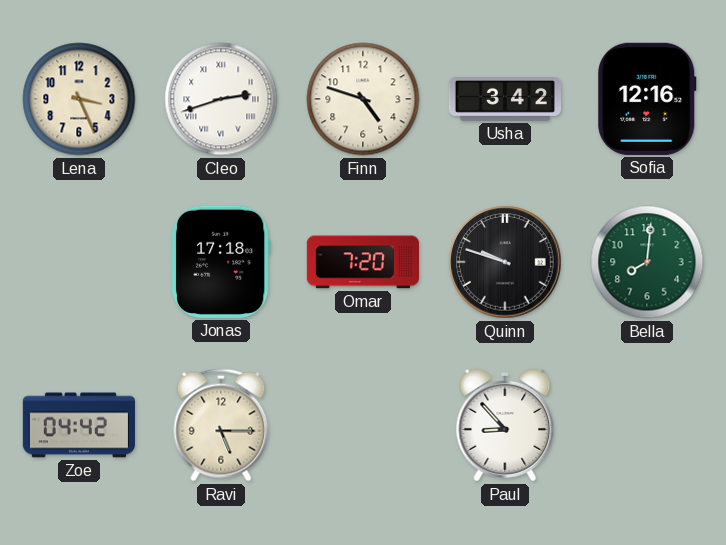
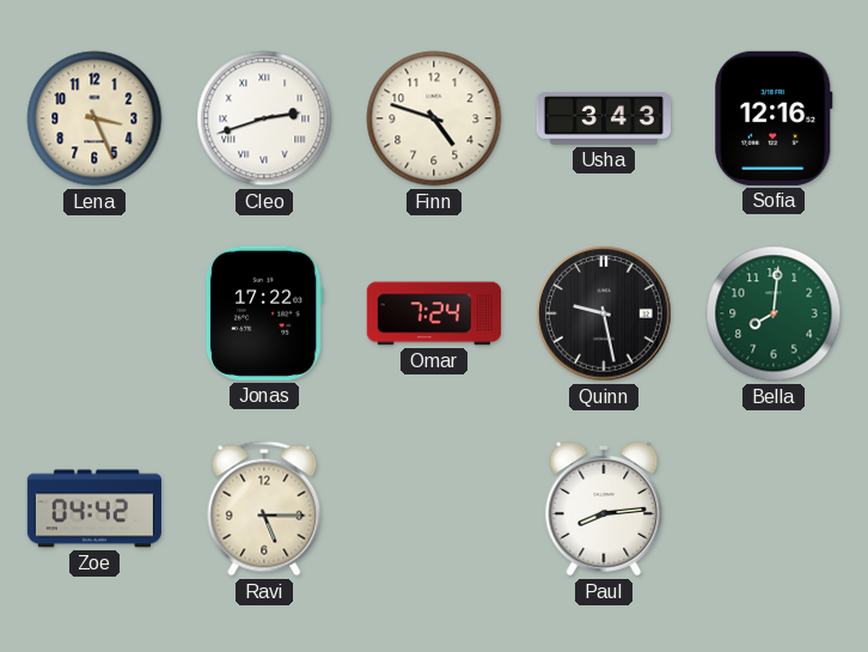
Usha: 3:42 -> 3:43
Jonas: 17:18 -> 17:22
Omar: 7:20 -> 7:24
Quinn: 9:48 -> 9:28
Paul: 8:53 -> 8:14
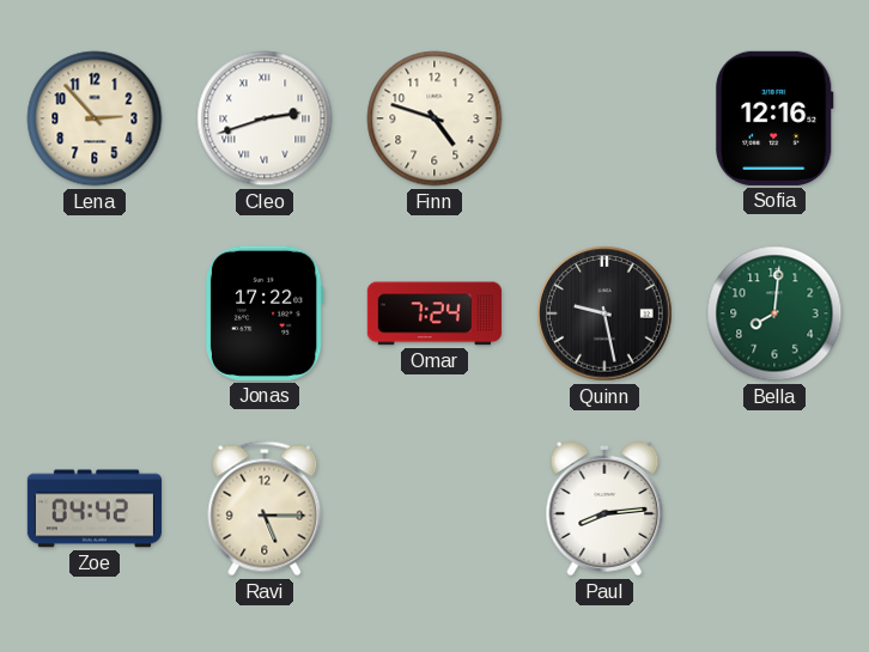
Lena: 3:26 -> 2:53
Usha: 3:43 -> none
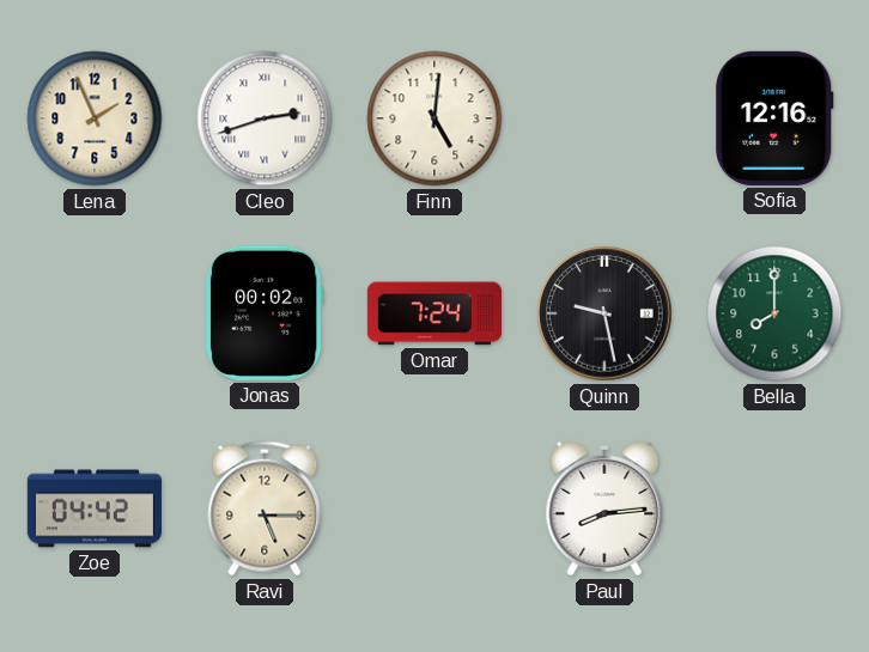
Lena: 2:53 -> 1:56
Finn: 4:48 -> 5:01
Jonas: 17:22 -> 00:02
Bella: 8:01 -> 8:00
